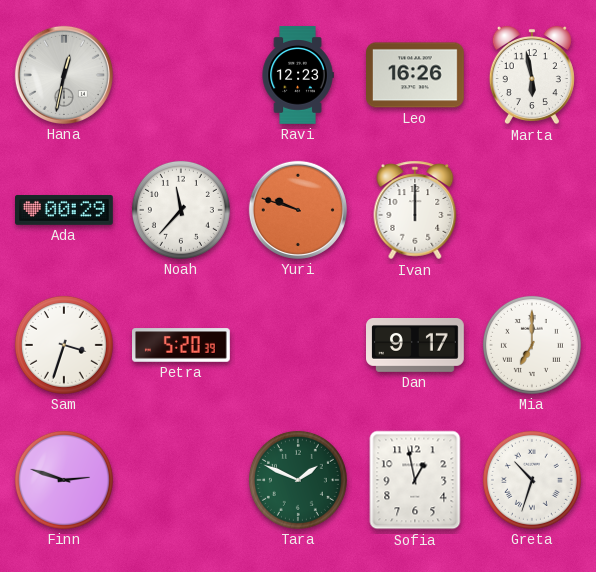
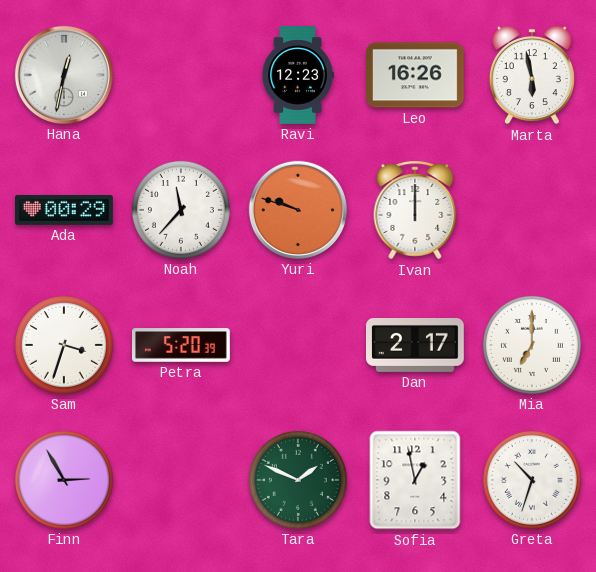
Dan: 9:17 -> 2:17
Finn: 2:48 -> 2:55
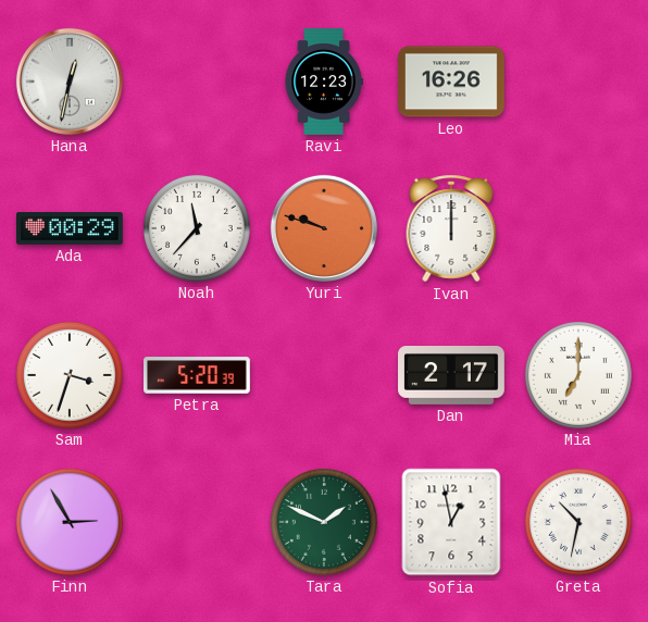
Marta: 5:58 -> none
Greta: 10:33 -> 10:32
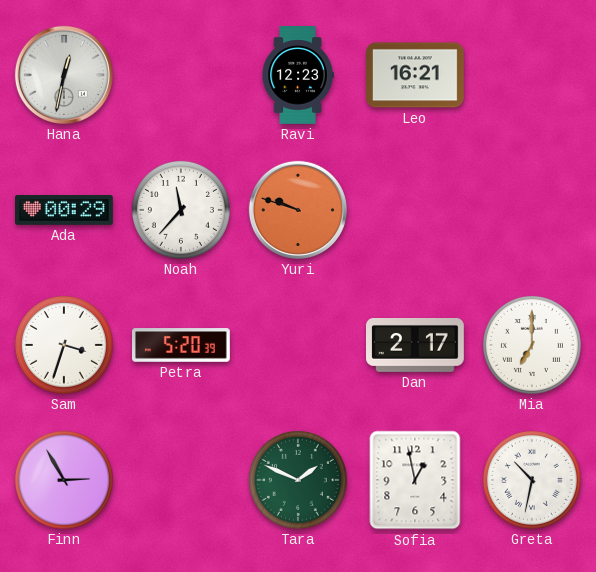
Leo: 16:26 -> 16:21
Ivan: 12:00 -> none
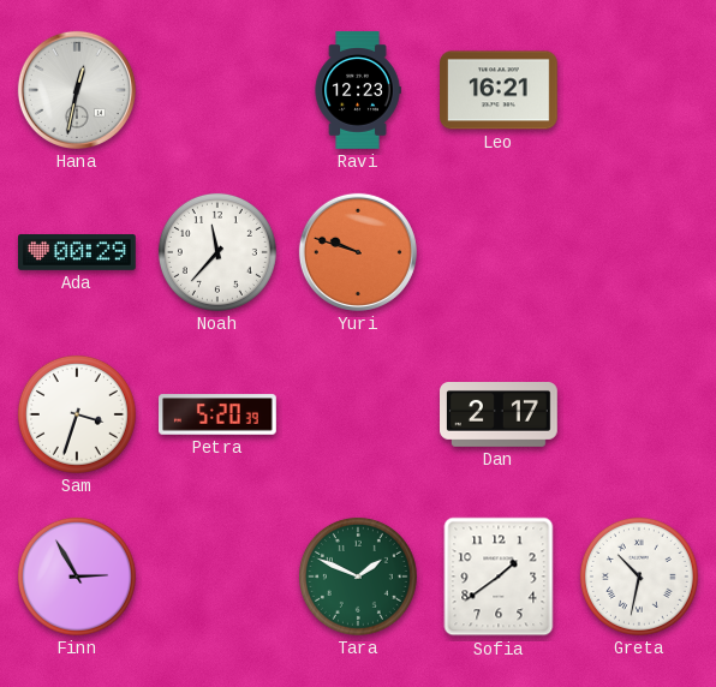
Mia: 7:00 -> none
Sofia: 12:58 -> 1:39
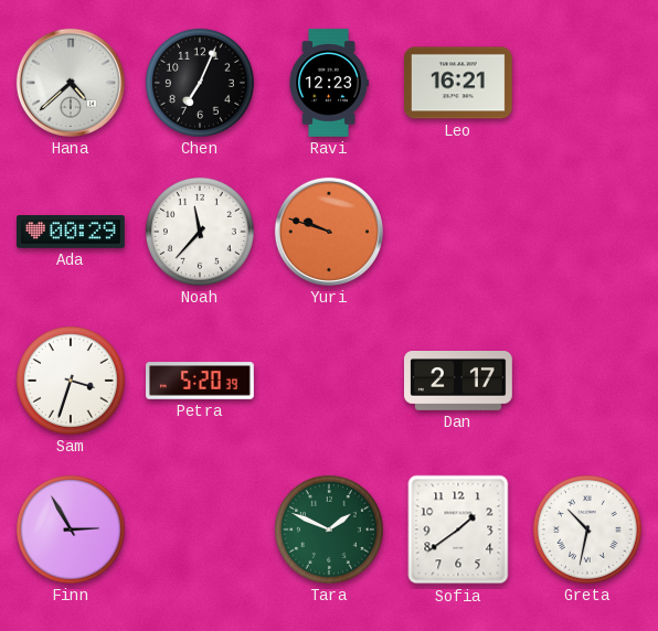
Hana: 12:32 -> 4:38
Chen: none -> 7:04
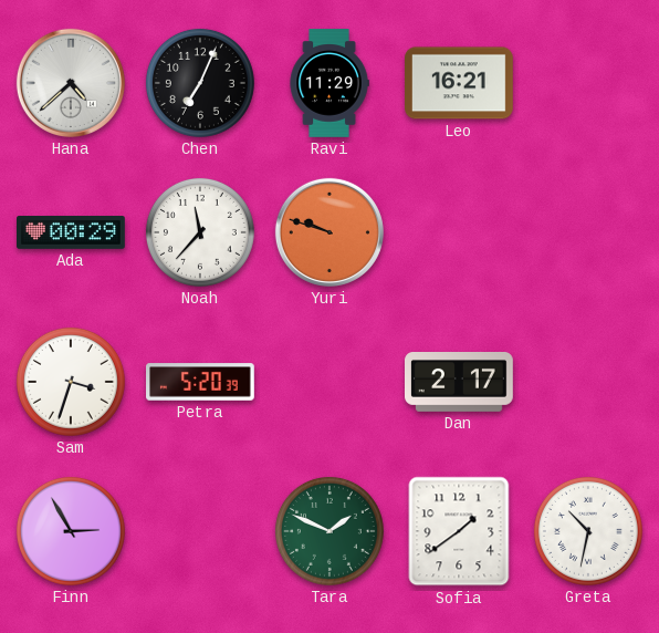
Ravi: 12:23 -> 11:29
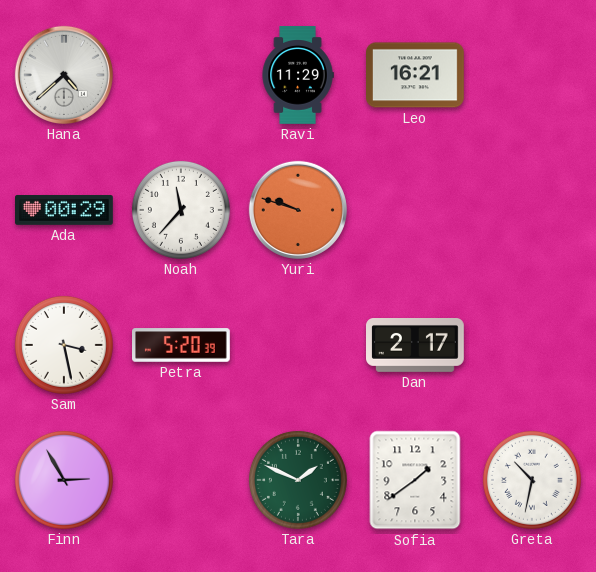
Chen: 7:04 -> none
Sam: 3:33 -> 3:28
